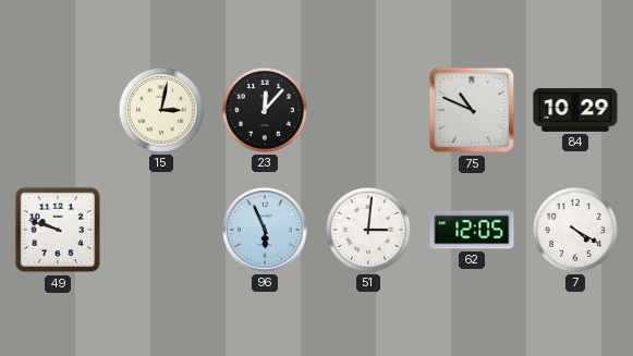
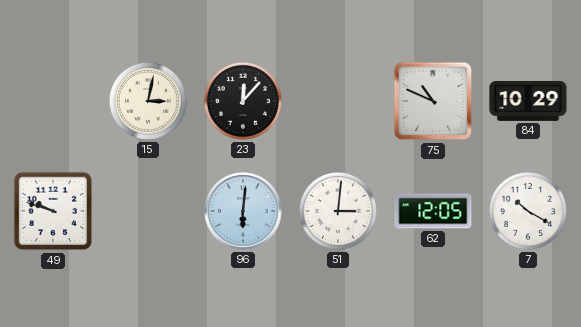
96: 5:56 -> 6:01
7: 4:20 -> 10:20
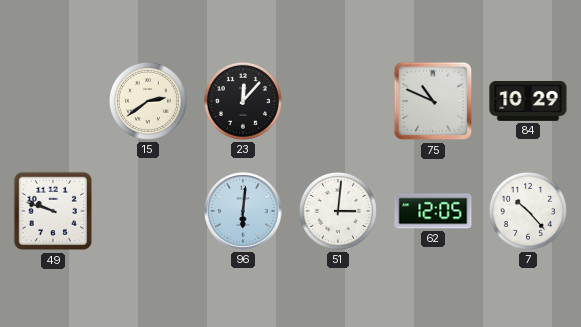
15: 3:02 -> 2:39
7: 10:20 -> 10:23
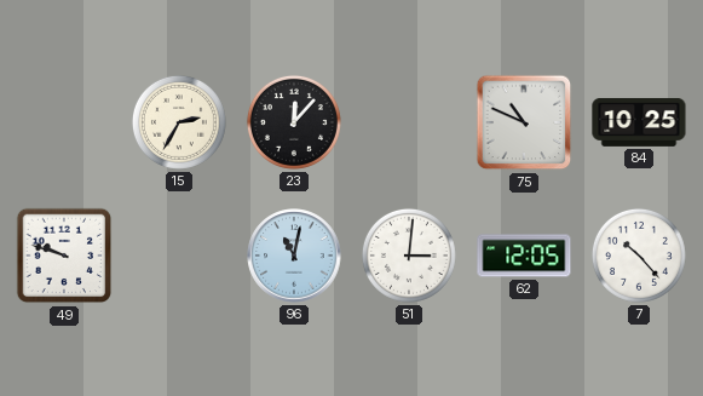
15: 2:39 -> 2:35
84: 10:29 -> 10:25
96: 6:01 -> 11:02
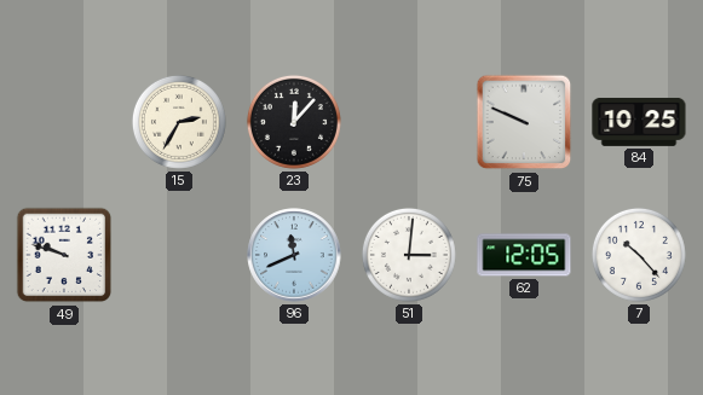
75: 10:49 -> 9:49
96: 11:02 -> 11:41
